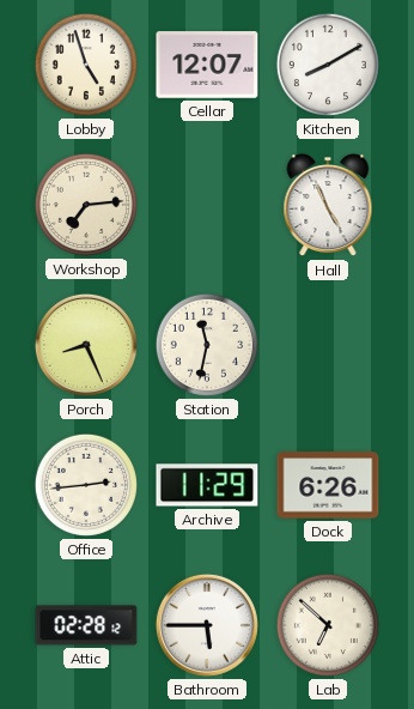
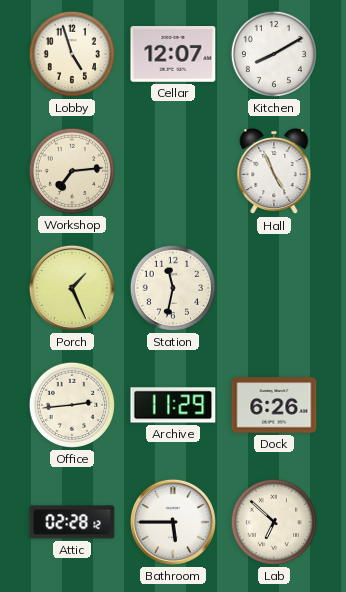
Porch: 8:26 -> 1:26
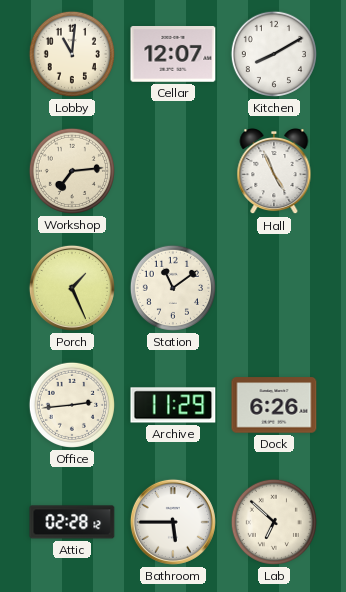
Lobby: 4:57 -> 11:01
Station: 11:32 -> 11:09
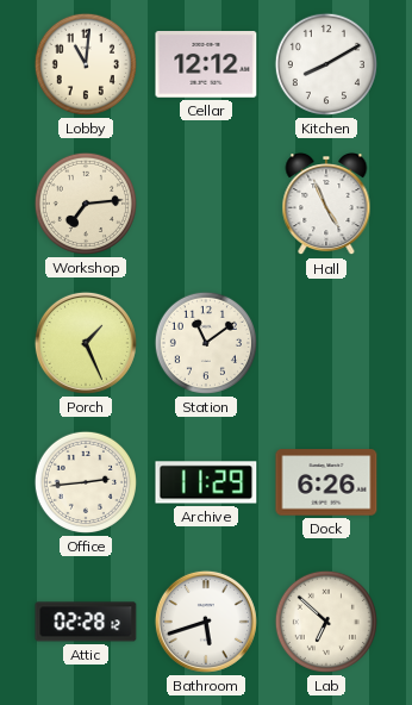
Cellar: 12:07 -> 12:12
Bathroom: 5:45 -> 5:42
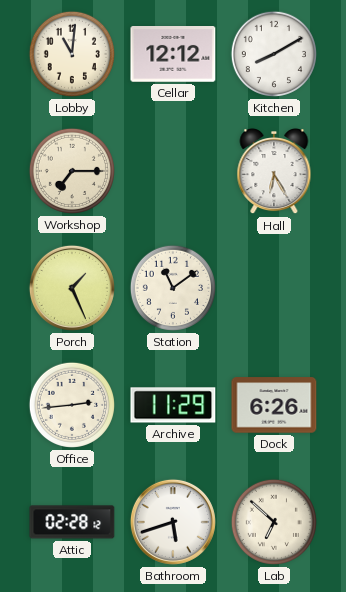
Workshop: 7:14 -> 7:15
Hall: 4:56 -> 6:25
